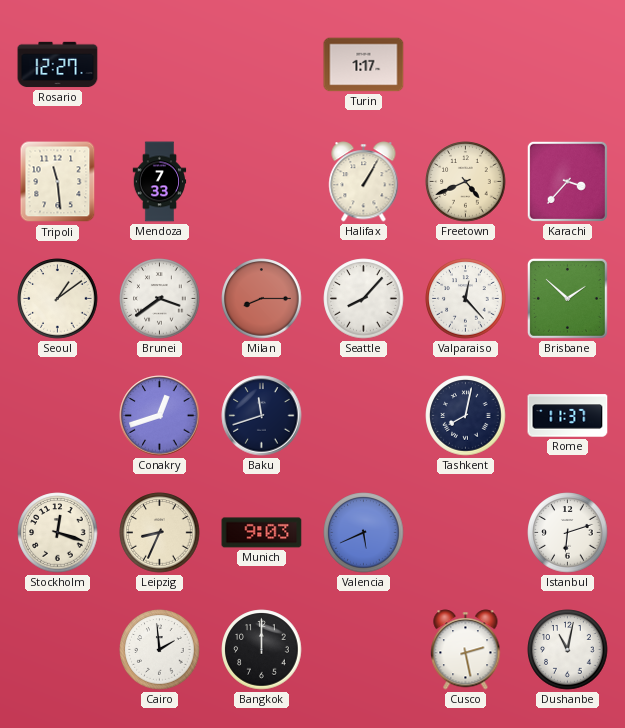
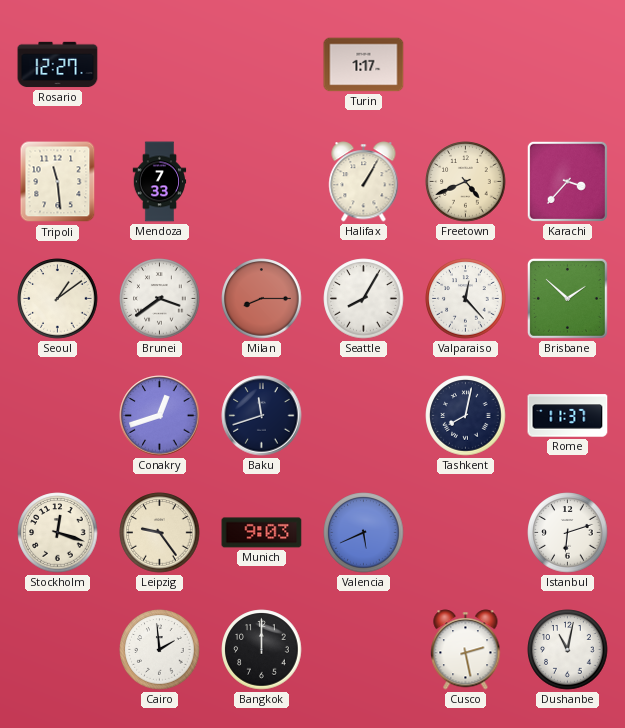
Seattle: 8:07 -> 8:05
Leipzig: 8:34 -> 9:24
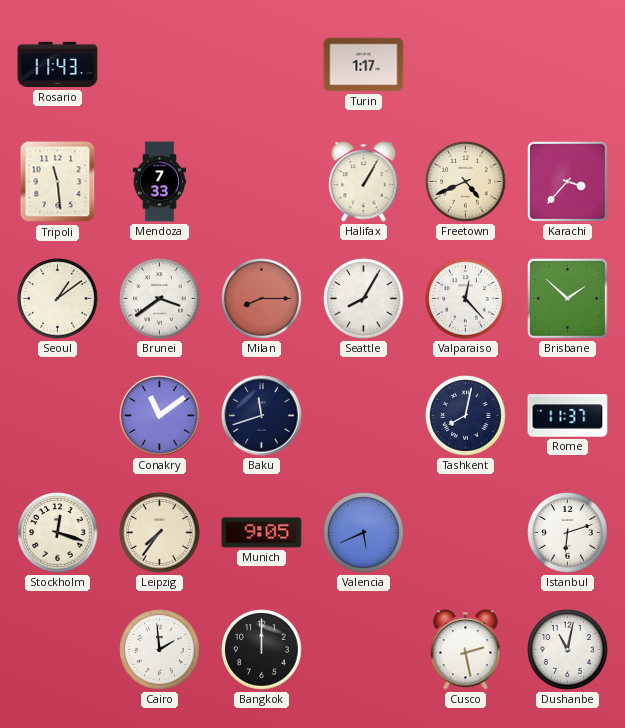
Rosario: 12:27 -> 11:43
Conakry: 12:42 -> 11:09
Leipzig: 9:24 -> 7:36
Munich: 9:03 -> 9:05
